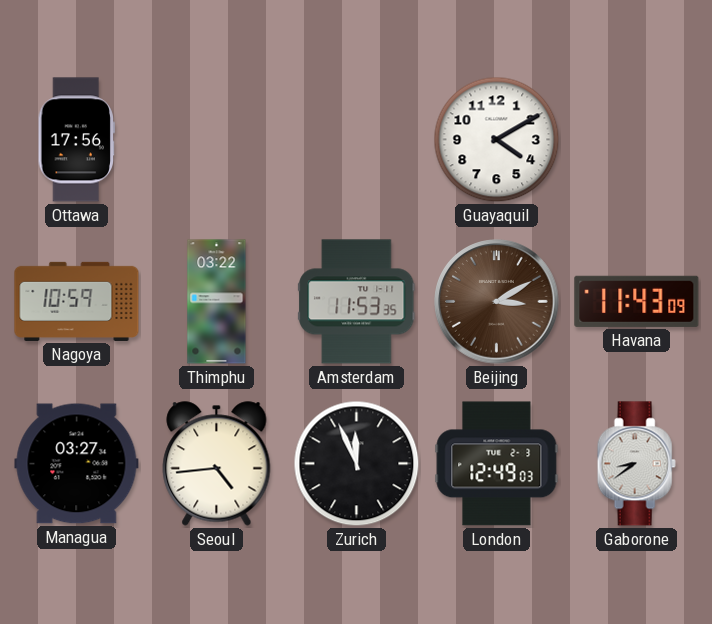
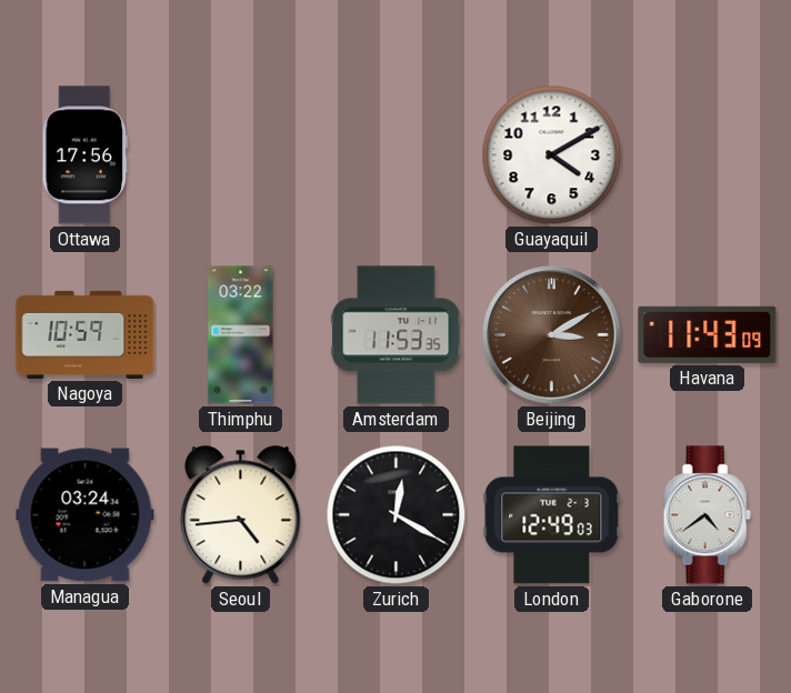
Managua: 03:27 -> 03:24
Zurich: 11:56 -> 12:20
Gaborone: 8:39 -> 4:39
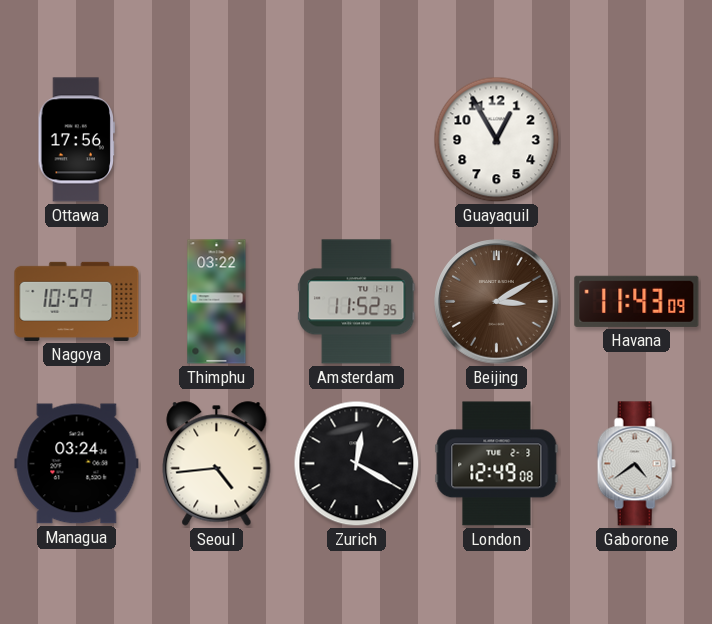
Guayaquil: 4:10 -> 12:55
Amsterdam: 11:53 -> 11:52
London: 12:49:03 -> 12:49:08
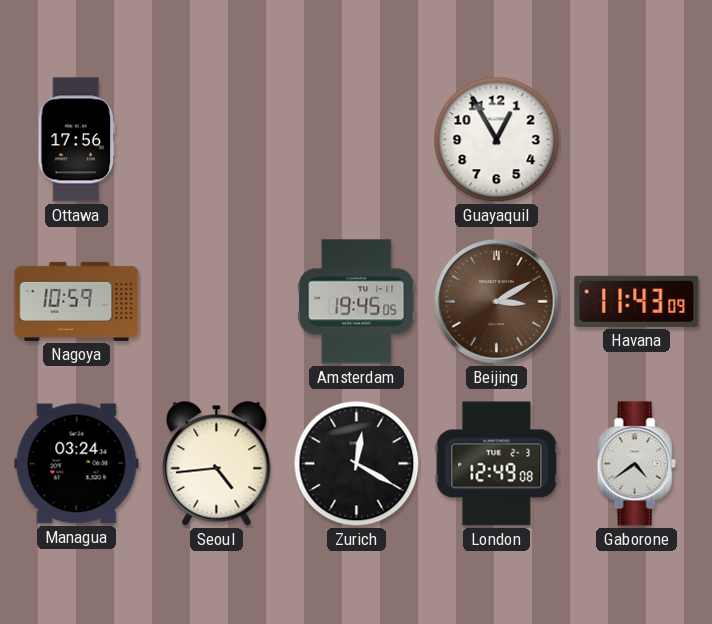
Thimphu: 03:22 -> none
Amsterdam: 11:52 -> 19:45
